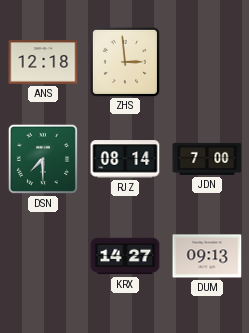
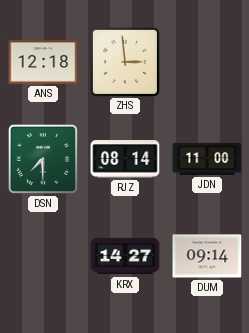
JDN: 7:00 -> 11:00
DUM: 09:13 -> 09:14
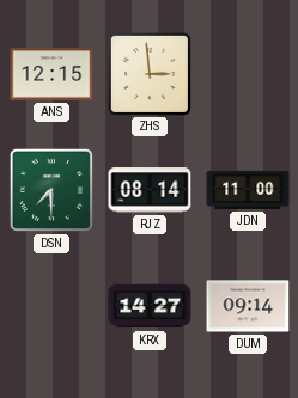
ANS: 12:18 -> 12:15
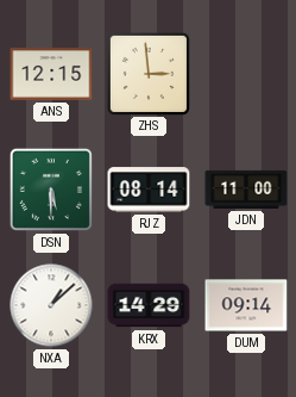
DSN: 7:30 -> 5:30
NXA: none -> 1:08
KRX: 14:27 -> 14:29
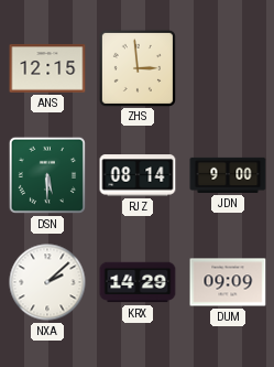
JDN: 11:00 -> 9:00
NXA: 1:08 -> 2:08
DUM: 09:14 -> 09:09
